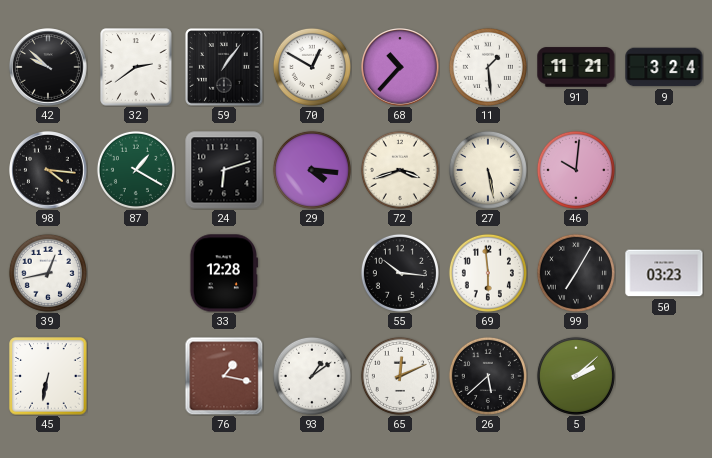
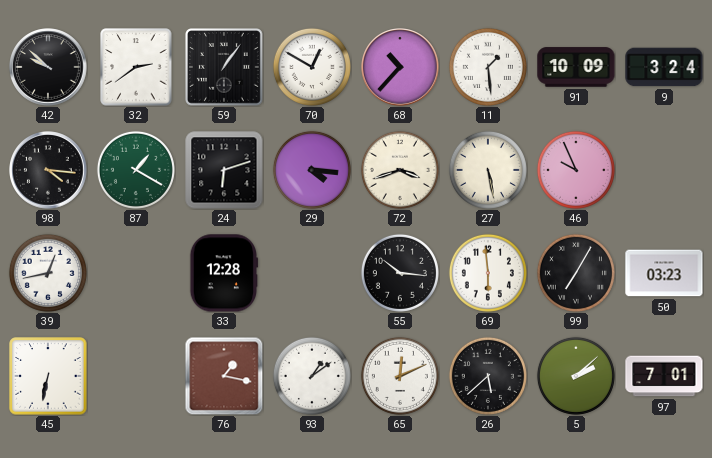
91: 11:21 -> 10:09
46: 10:01 -> 9:56
97: none -> 7:01
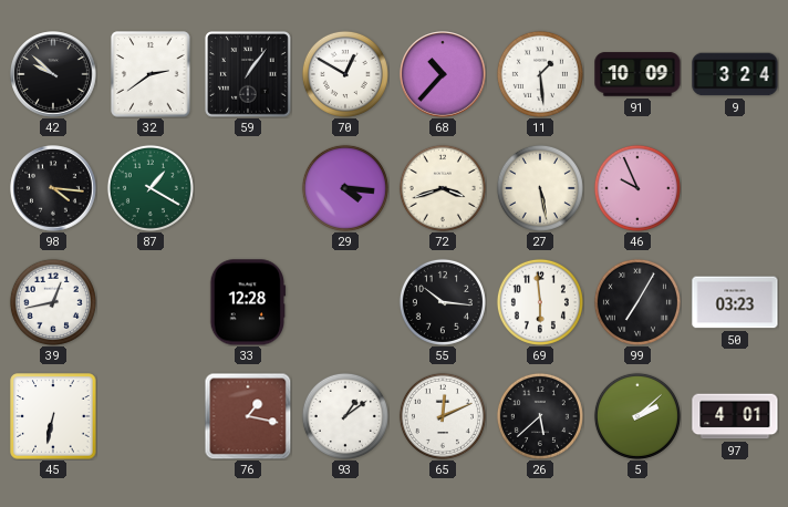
24: 6:12 -> none
97: 7:01 -> 4:01
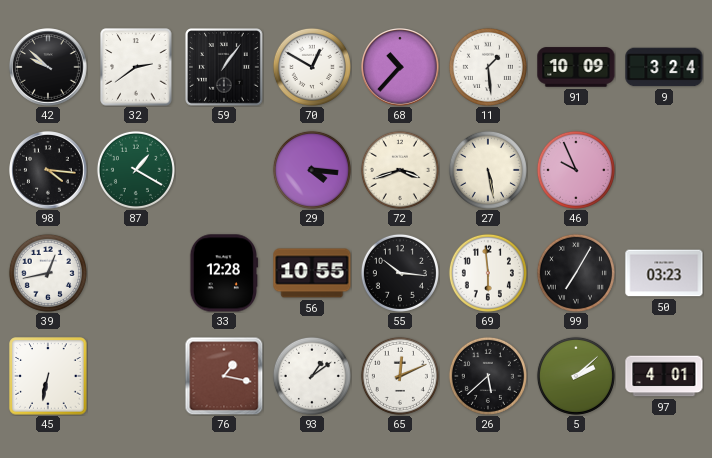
56: none -> 10:55
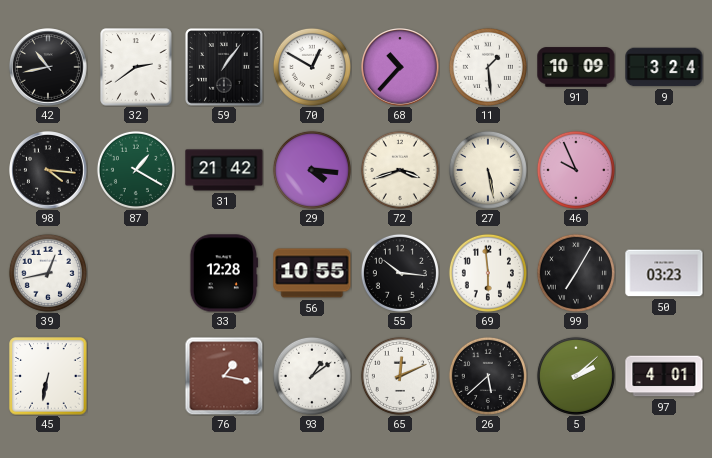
42: 9:52 -> 10:43
31: none -> 21:42
